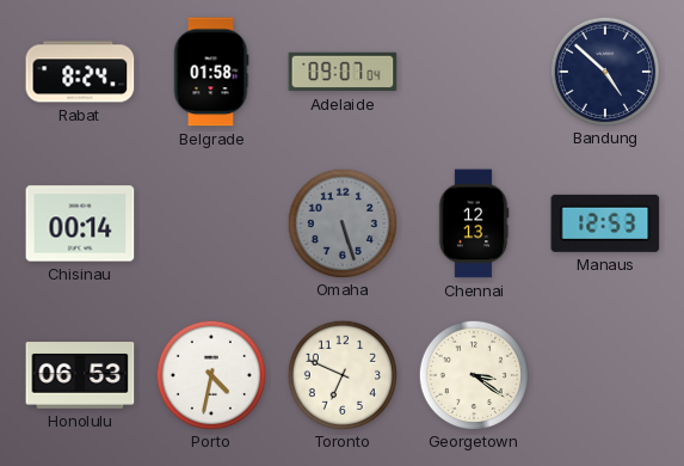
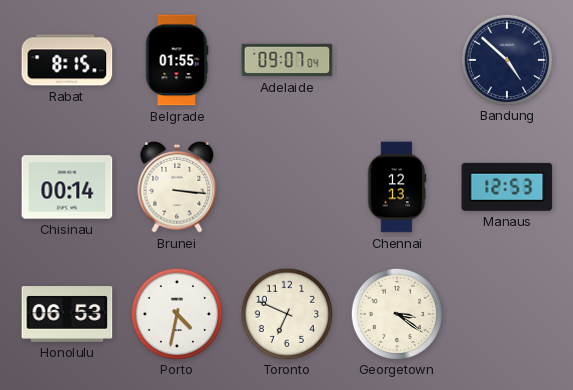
Rabat: 8:24 -> 8:15
Belgrade: 01:58 -> 01:55
Brunei: none -> 3:16
Omaha: 5:27 -> none
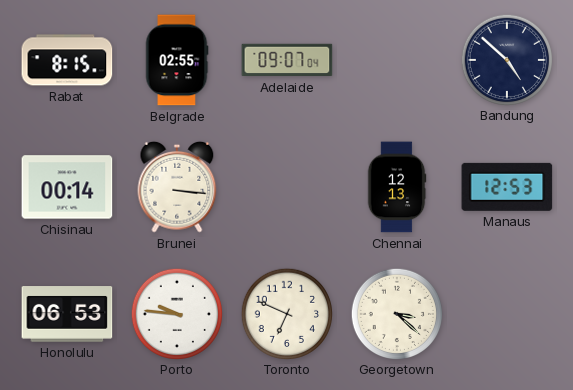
Belgrade: 01:55 -> 02:55
Porto: 4:32 -> 9:46
Georgetown: 3:21 -> 3:22
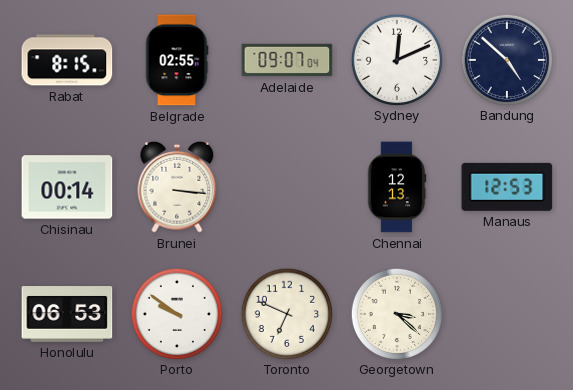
Sydney: none -> 12:11
Porto: 9:46 -> 9:51
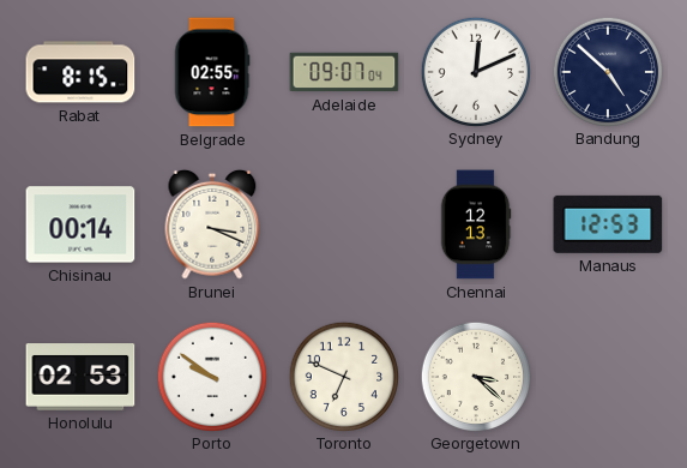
Brunei: 3:16 -> 3:19
Honolulu: 06:53 -> 02:53
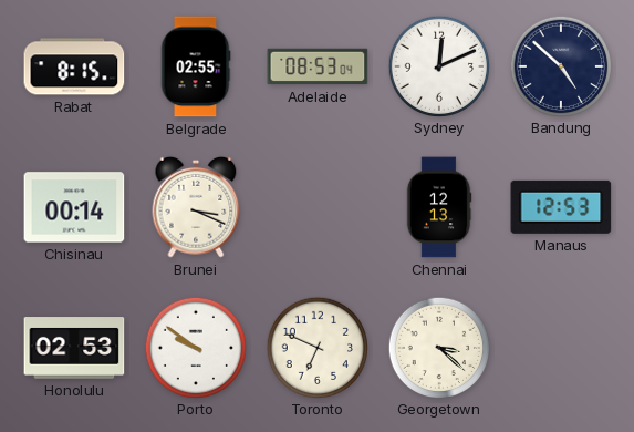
Adelaide: 09:07 -> 08:53
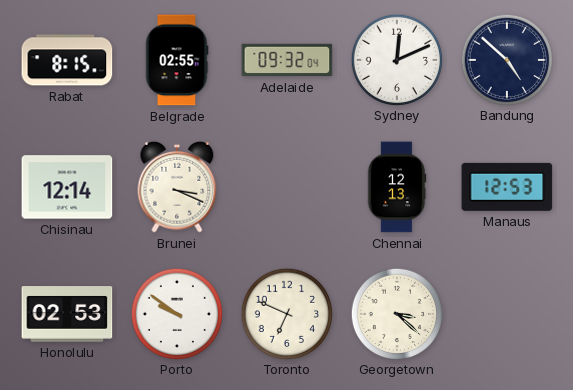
Adelaide: 08:53 -> 09:32
Chisinau: 00:14 -> 12:14
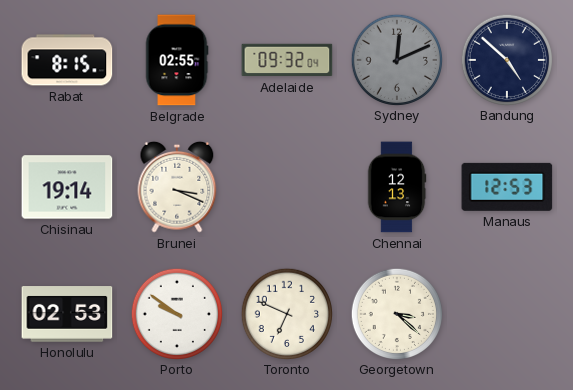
Sydney dial: white -> grey
Chisinau: 12:14 -> 19:14
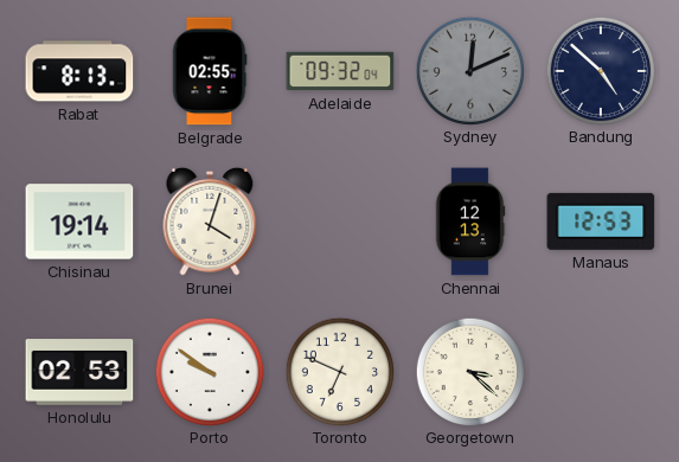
Rabat: 8:15 -> 8:13
Brunei: 3:19 -> 4:03
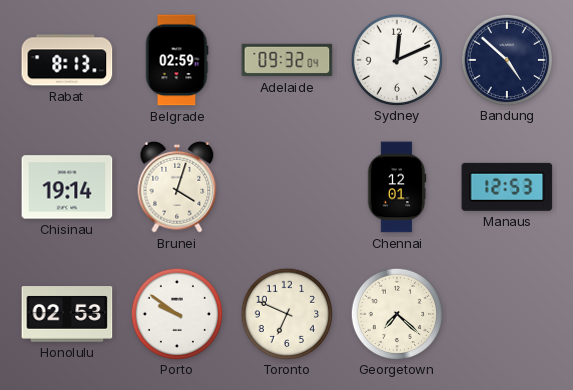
Belgrade: 02:55 -> 02:59
Sydney dial: grey -> white
Chennai: 12:13 -> 12:01
Georgetown: 3:22 -> 7:22
